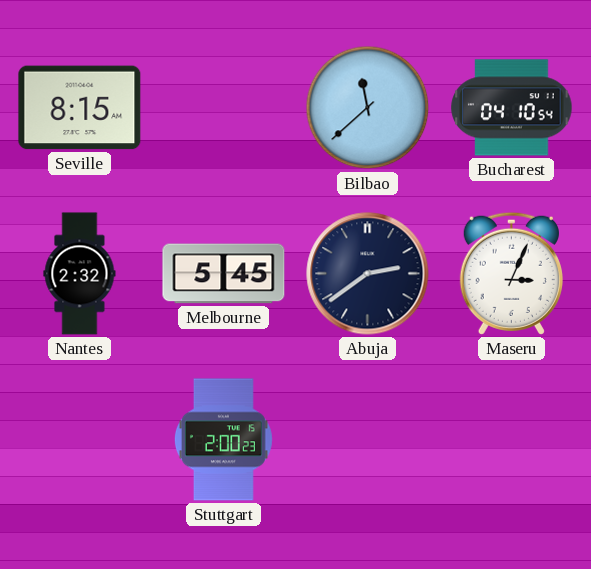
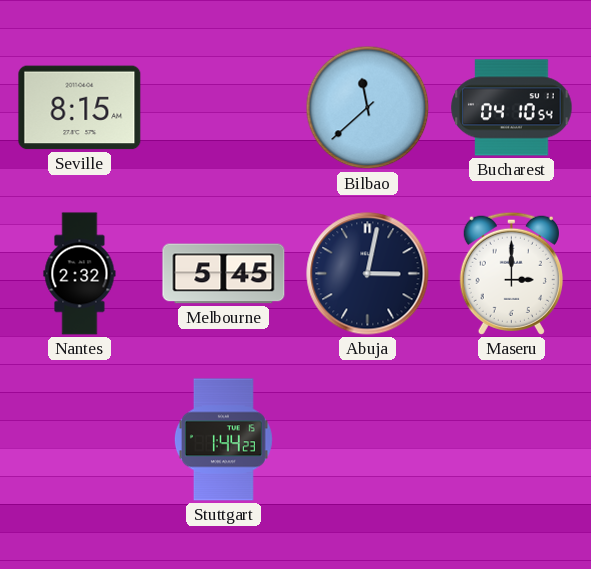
Abuja: 2:39 -> 3:02
Maseru: 3:04 -> 3:00
Stuttgart: 2:00 -> 1:44
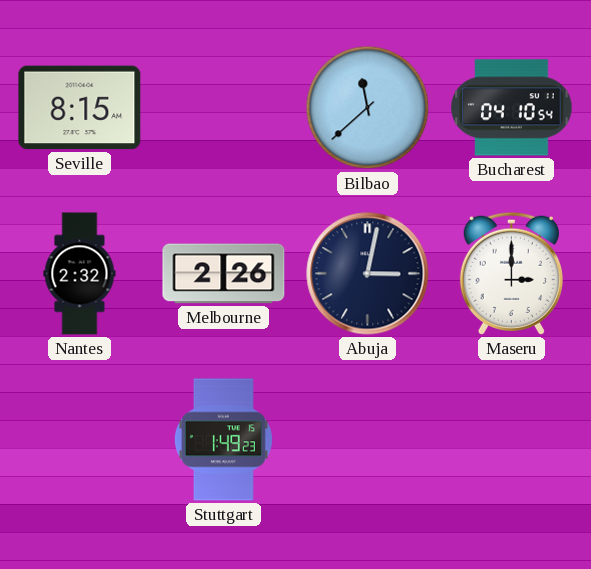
Melbourne: 5:45 -> 2:26
Stuttgart: 1:44 -> 1:49
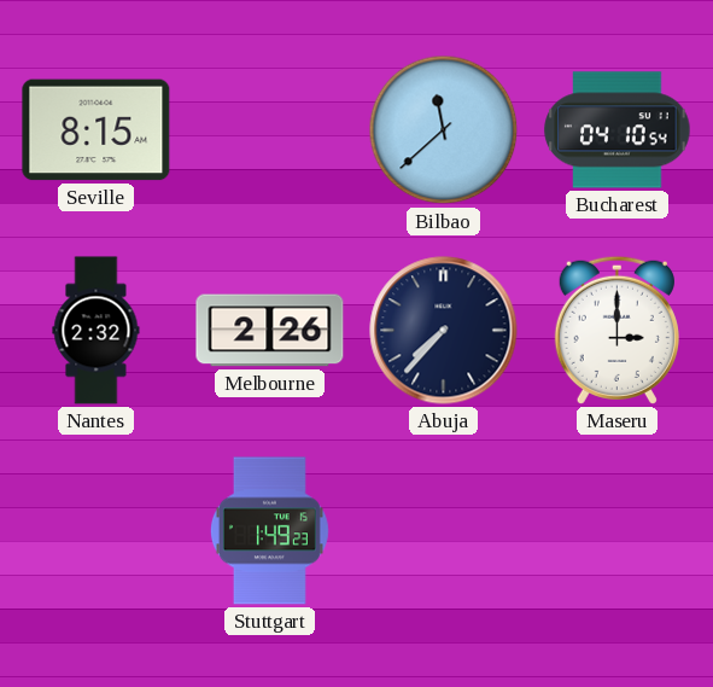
Abuja: 3:02 -> 7:37
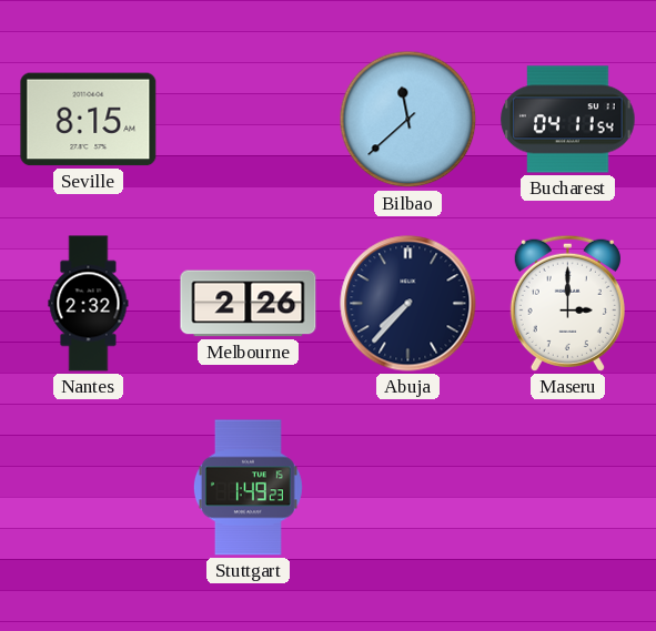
Bucharest: 04:10 -> 04:11
